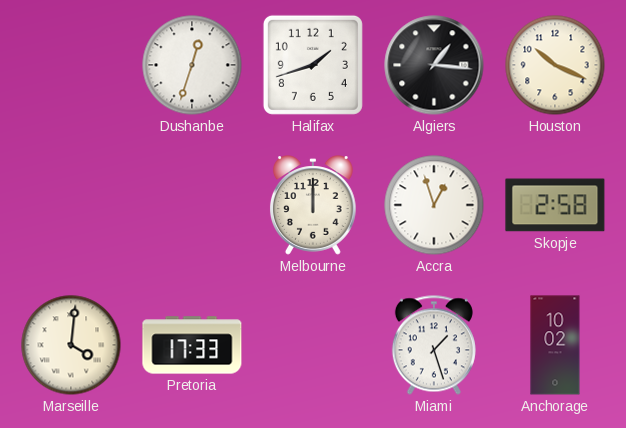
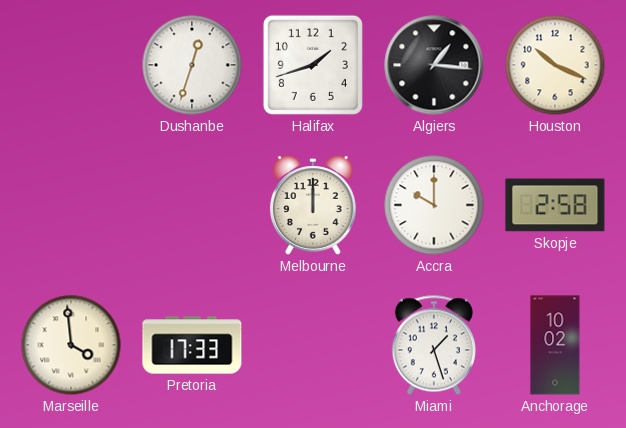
Accra: 12:57 -> 10:00
Marseille: 4:01 -> 3:59
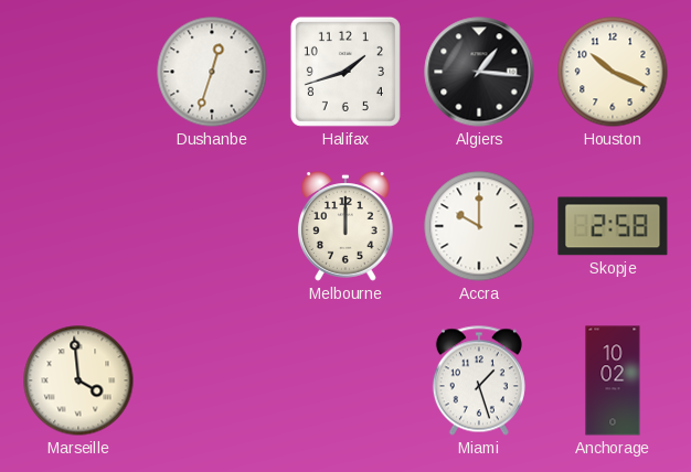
Pretoria: 17:33 -> none
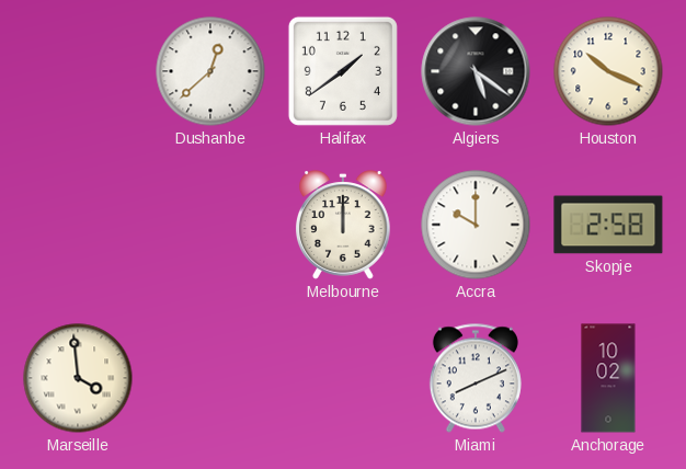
Dushanbe: 12:33 -> 12:38
Halifax: 1:42 -> 1:39
Algiers: 1:16 -> 5:21
Miami: 1:27 -> 8:11
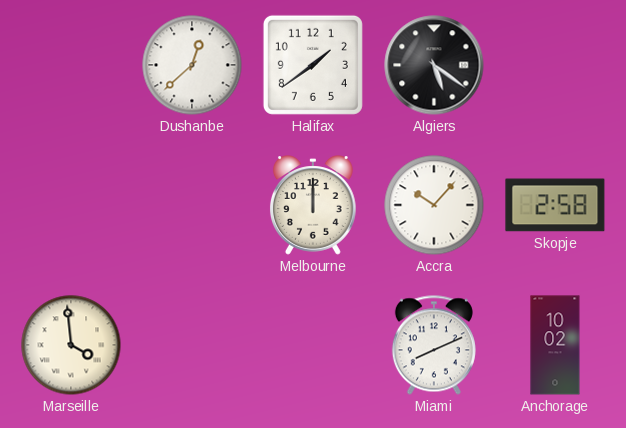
Houston: 10:19 -> none
Accra: 10:00 -> 10:07
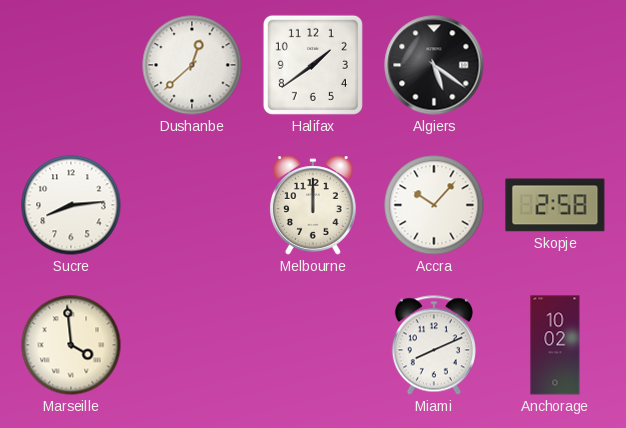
Sucre: none -> 8:14
